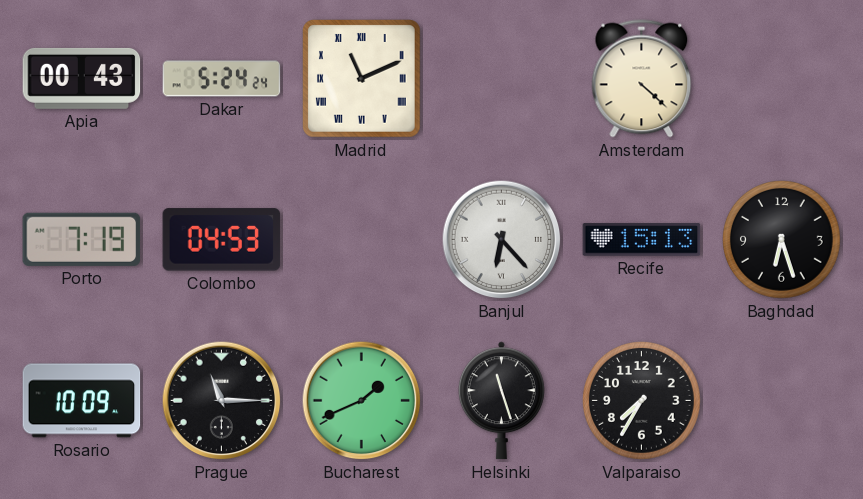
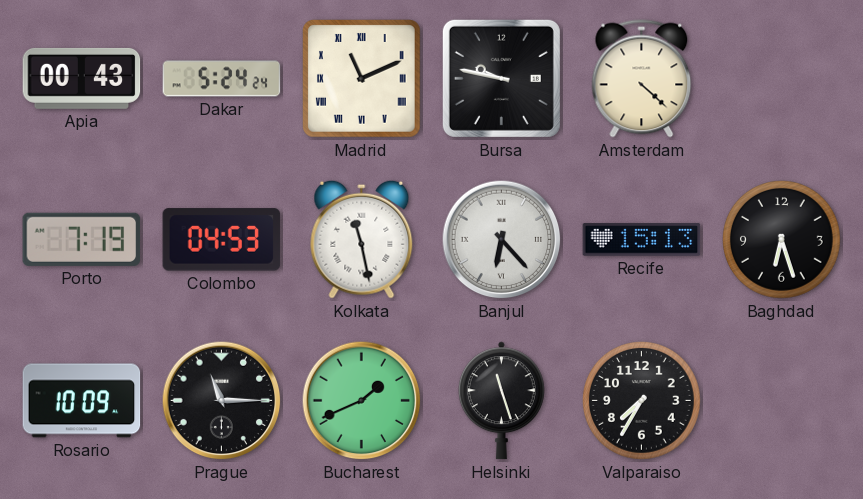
Bursa: none -> 9:47
Kolkata: none -> 11:28
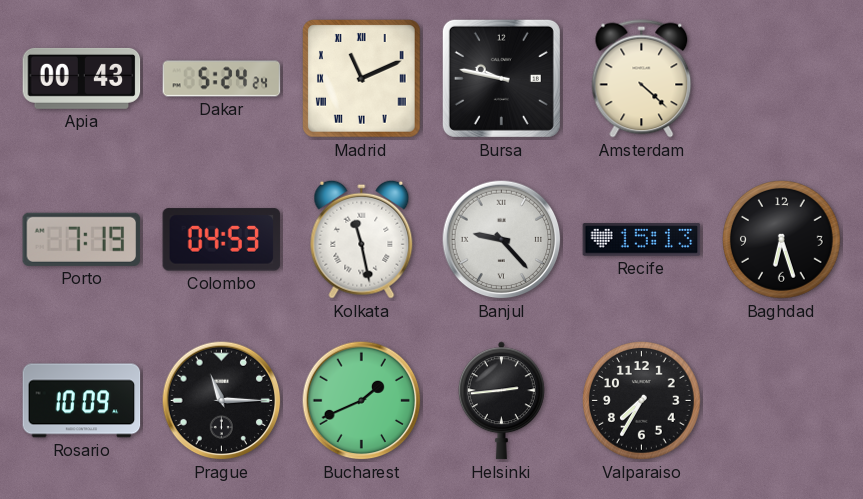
Banjul: 6:23 -> 9:23
Helsinki: 11:27 -> 2:44
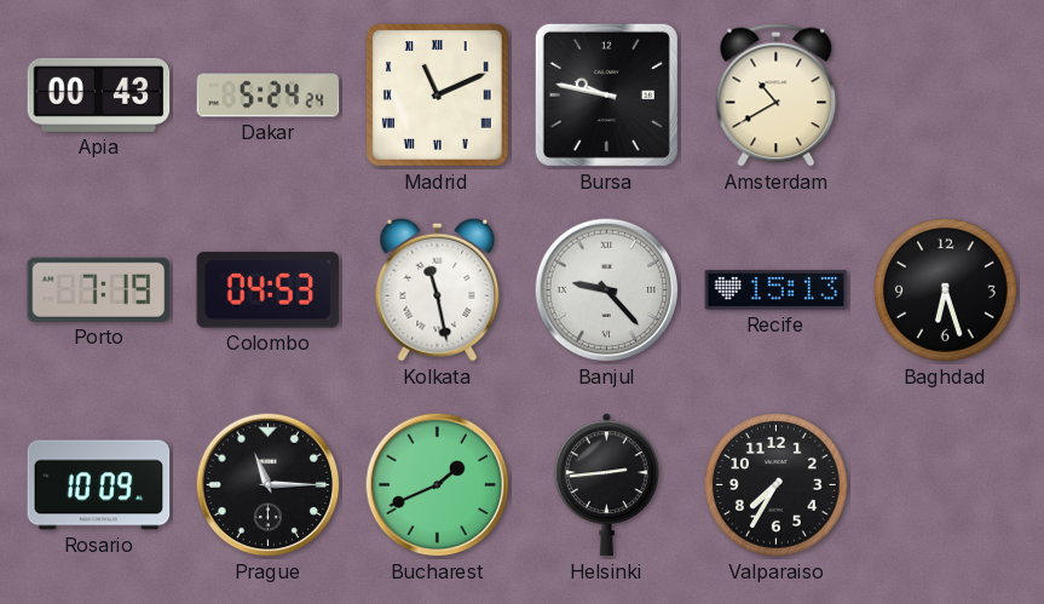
Amsterdam: 4:22 -> 10:40
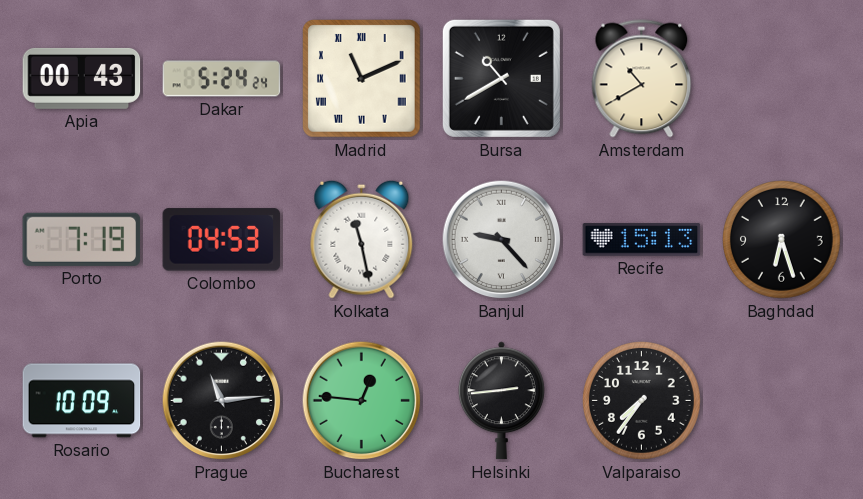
Bursa: 9:47 -> 10:40
Prague: 11:15 -> 11:14
Bucharest: 1:41 -> 12:46
Valparaiso: 7:35 -> 7:36
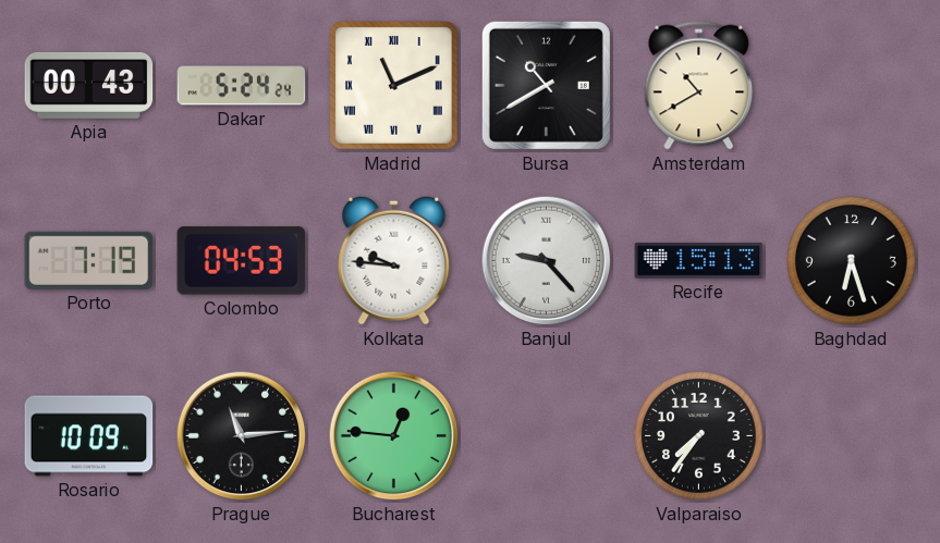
Kolkata: 11:28 -> 9:46
Helsinki: 2:44 -> none
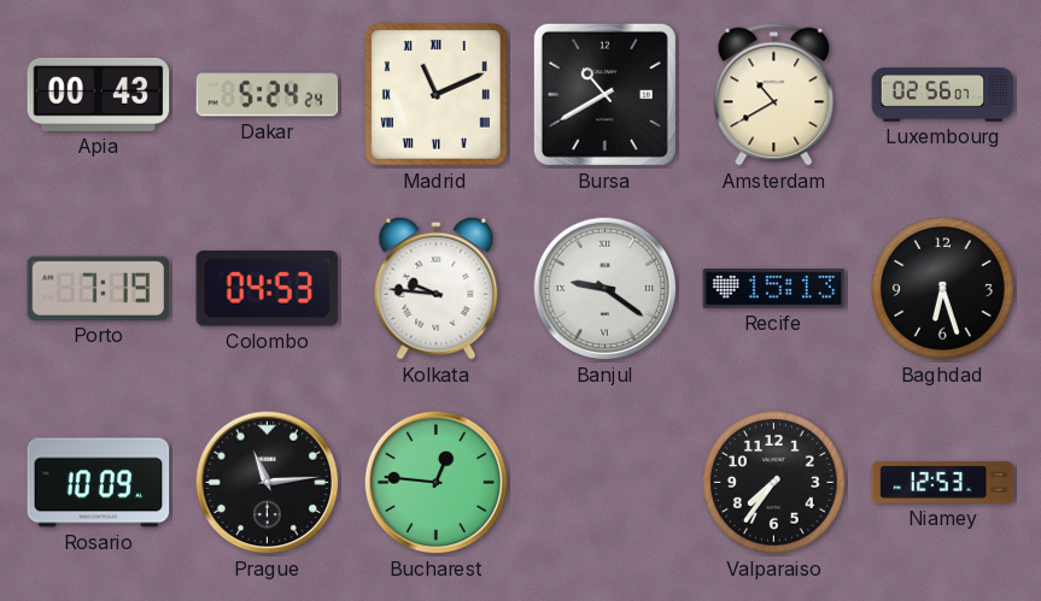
Luxembourg: none -> 02:56
Banjul: 9:23 -> 9:21
Niamey: none -> 12:53
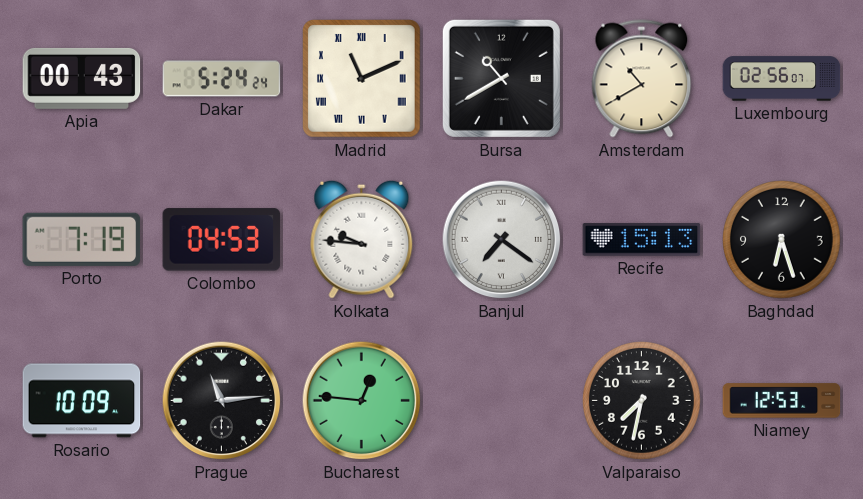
Banjul: 9:21 -> 7:21
Valparaiso: 7:36 -> 7:32
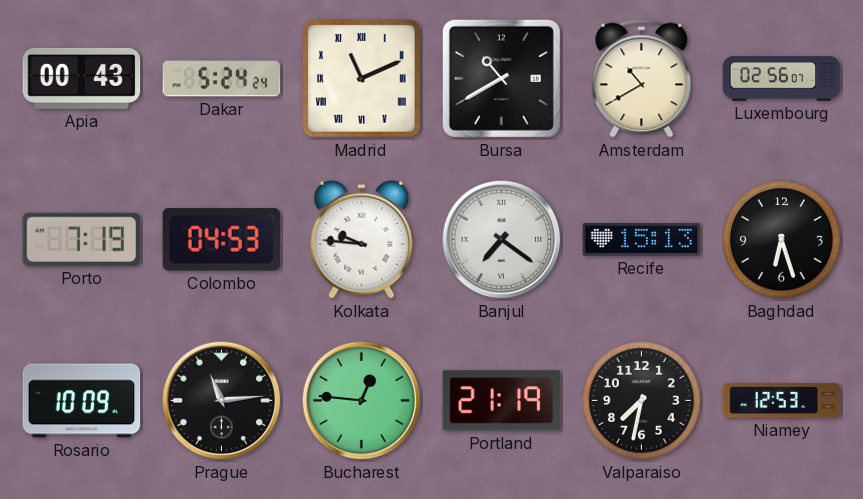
Portland: none -> 21:19
